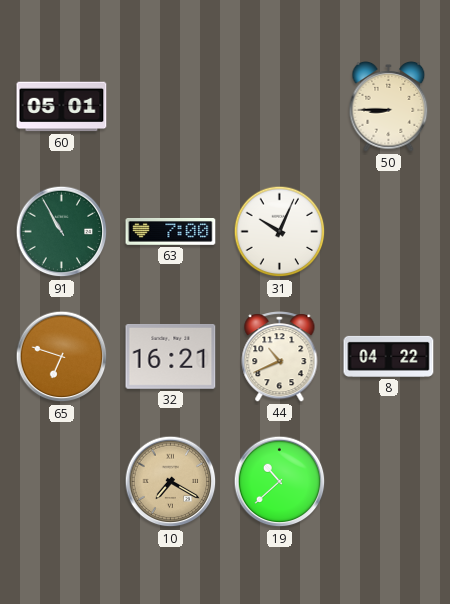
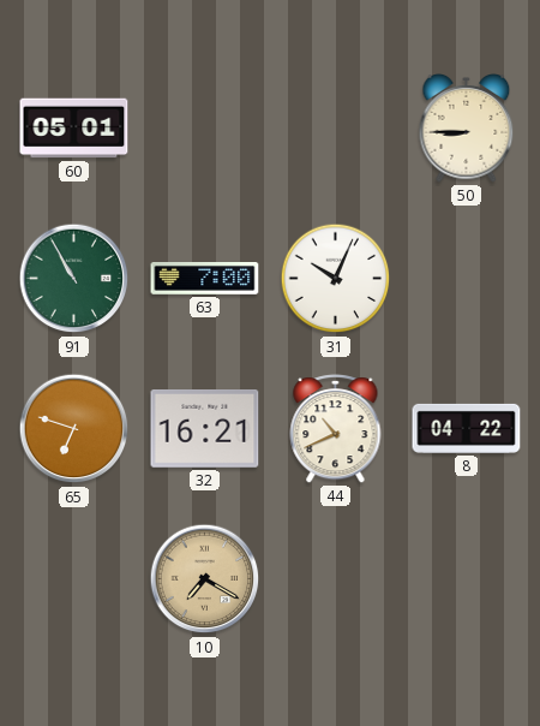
19: 10:38 -> none
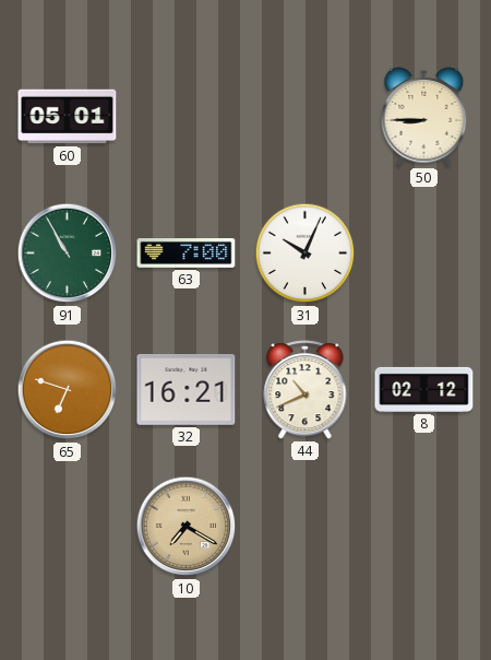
8: 04:22 -> 02:12
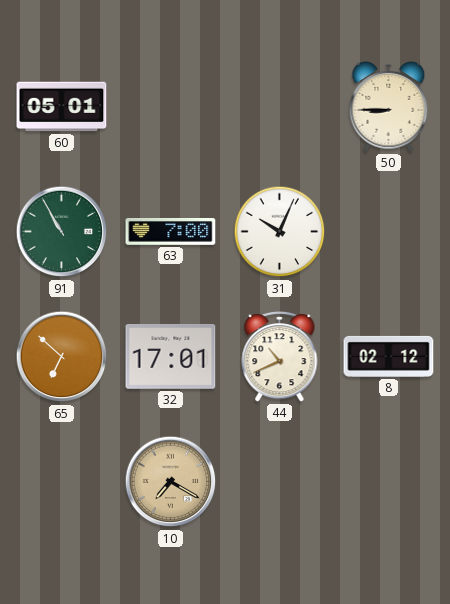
65: 6:48 -> 6:52
32: 16:21 -> 17:01
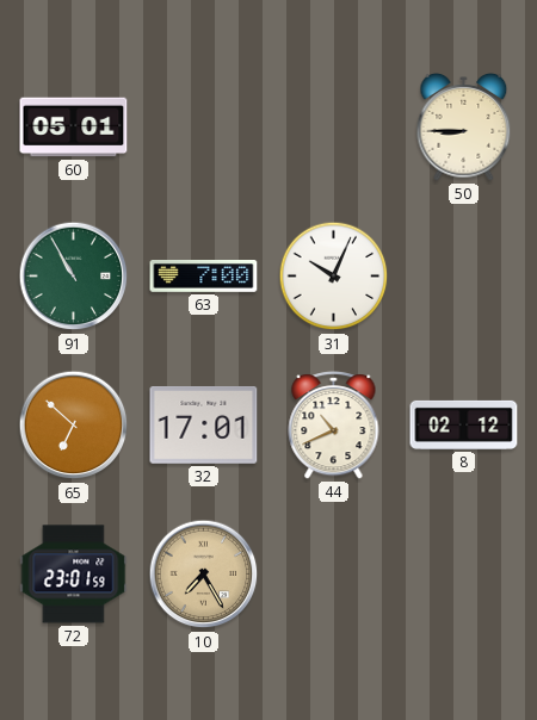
72: none -> 23:01
10: 7:20 -> 7:25
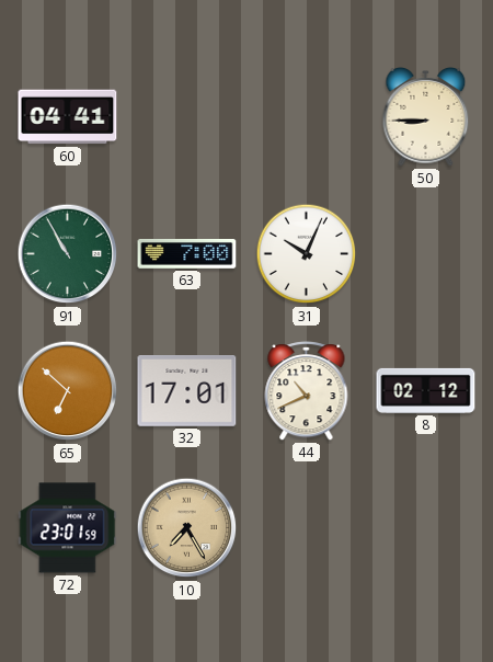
60: 05:01 -> 04:41
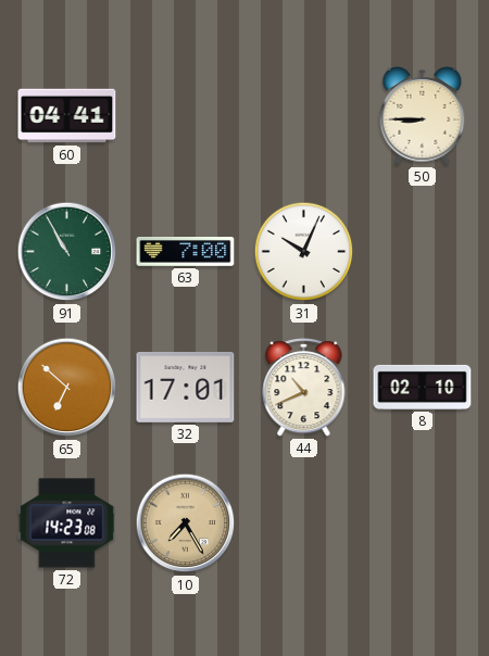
8: 02:12 -> 02:10
72: 23:01 -> 14:23
